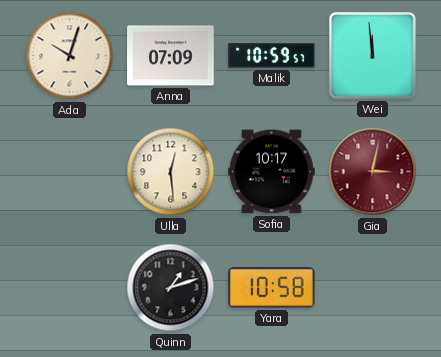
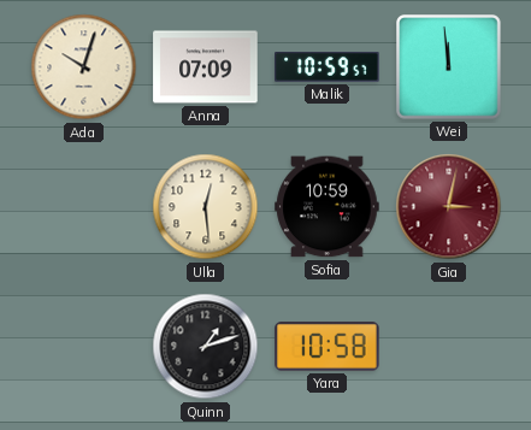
Sofia: 10:17 -> 10:59
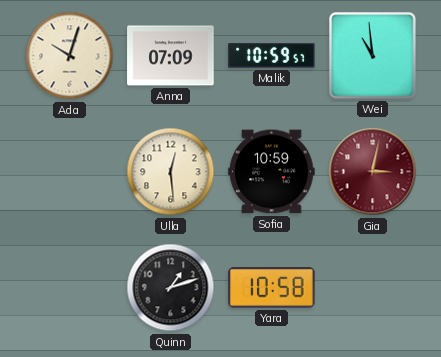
Wei: 11:59 -> 10:59
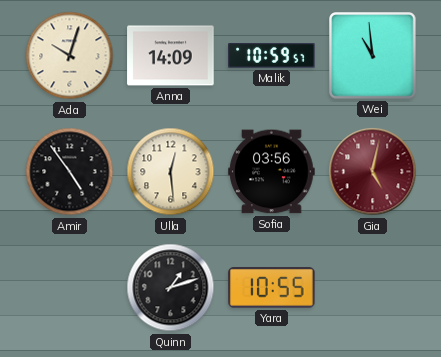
Anna: 07:09 -> 14:09
Amir: none -> 4:54
Sofia: 10:59 -> 03:56
Gia: 3:02 -> 5:02
Yara: 10:58 -> 10:55
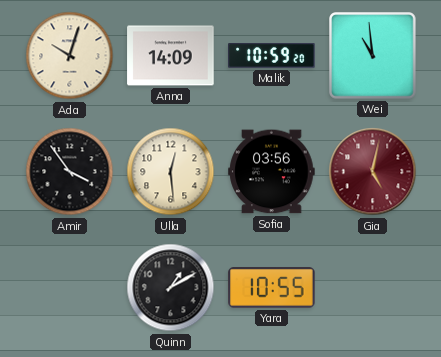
Malik: 10:59:57 -> 10:59:20
Amir: 4:54 -> 3:54
Quinn: 1:12 -> 1:10
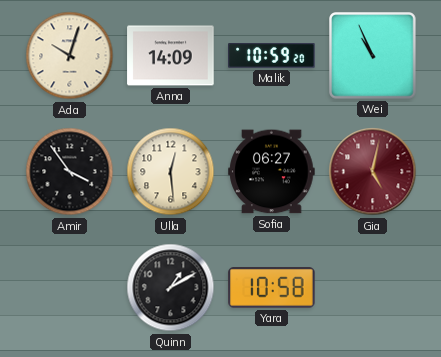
Wei: 10:59 -> 10:56
Sofia: 03:56 -> 06:27
Yara: 10:55 -> 10:58
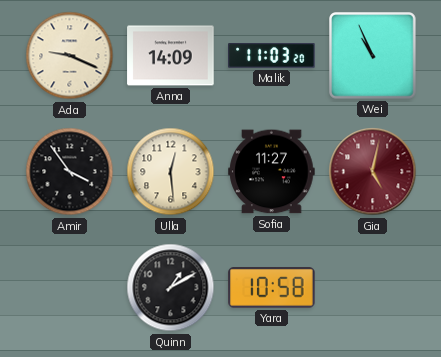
Ada: 10:03 -> 9:19
Malik: 10:59 -> 11:03
Sofia: 06:27 -> 11:27
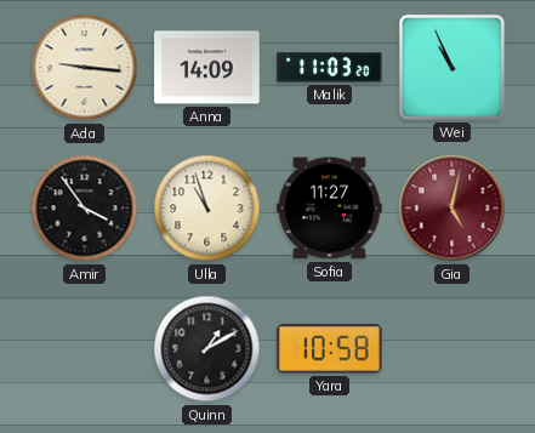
Ada: 9:19 -> 9:16
Ulla: 12:29 -> 10:57
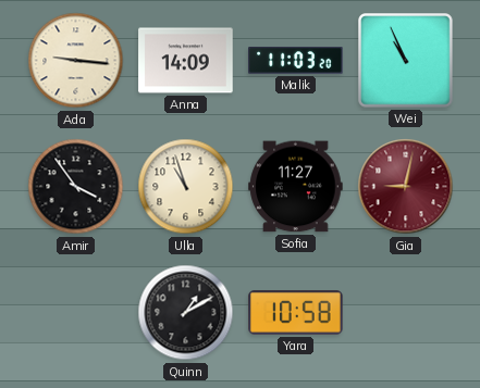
Gia: 5:02 -> 9:02
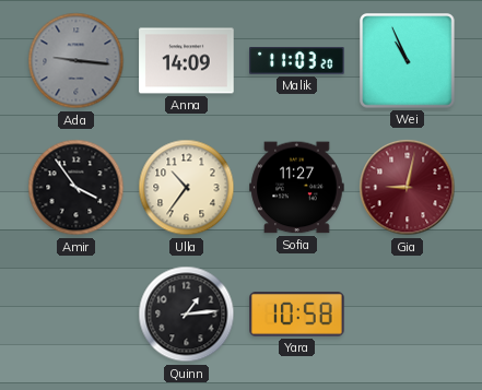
Ada dial: cream -> grey
Ulla: 10:57 -> 10:36
Quinn: 1:10 -> 1:14
